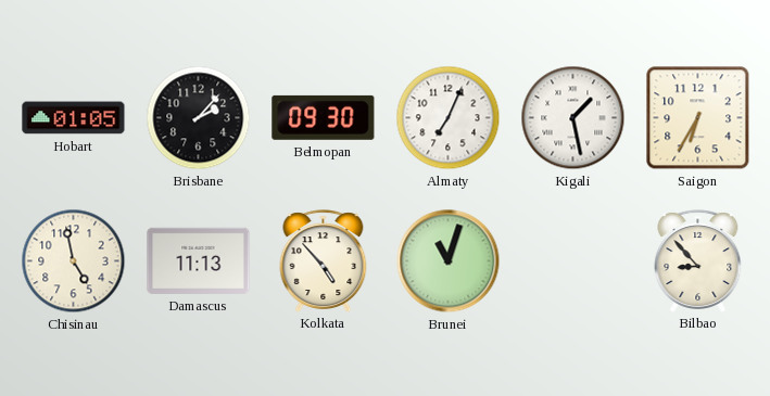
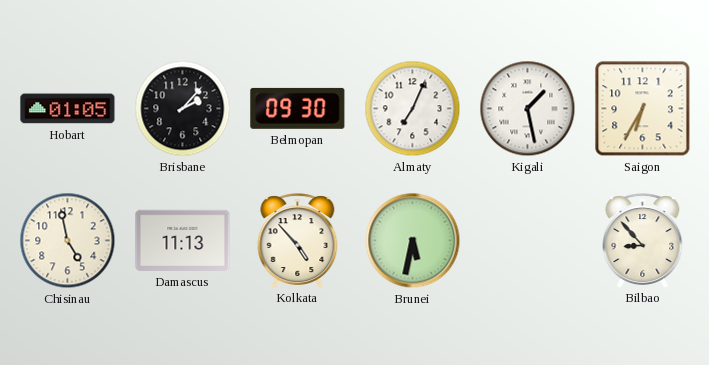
Brunei: 11:03 -> 5:32
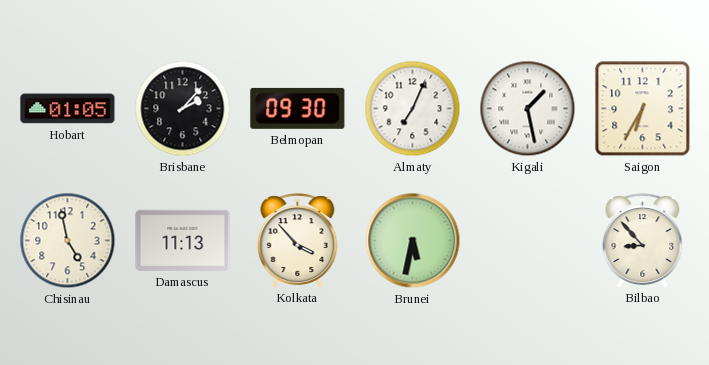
Kolkata: 4:53 -> 3:53
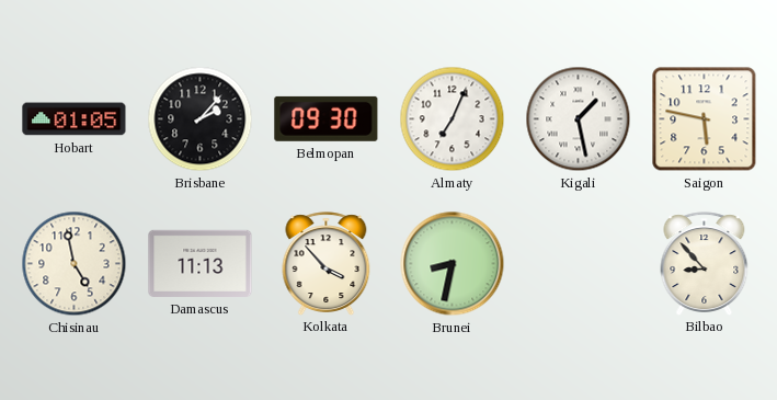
Saigon: 6:35 -> 5:47
Brunei: 5:32 -> 8:32
